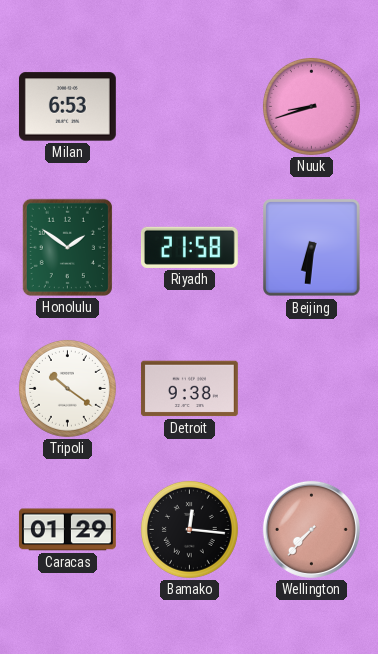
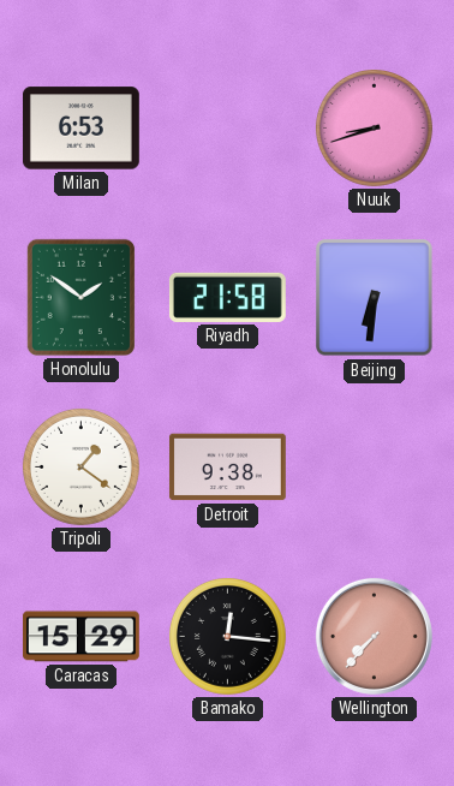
Tripoli: 10:21 -> 1:21
Caracas: 01:29 -> 15:29
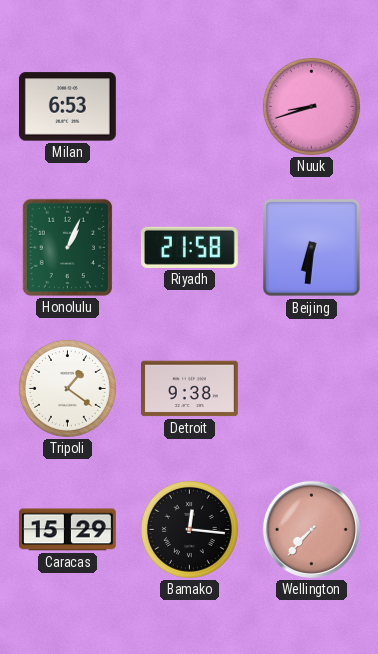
Honolulu: 1:51 -> 1:04
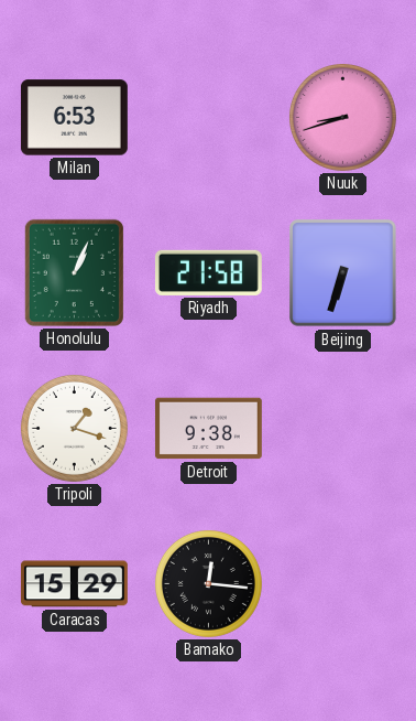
Beijing: 6:31 -> 6:33
Tripoli: 1:21 -> 1:18
Wellington: 7:37 -> none
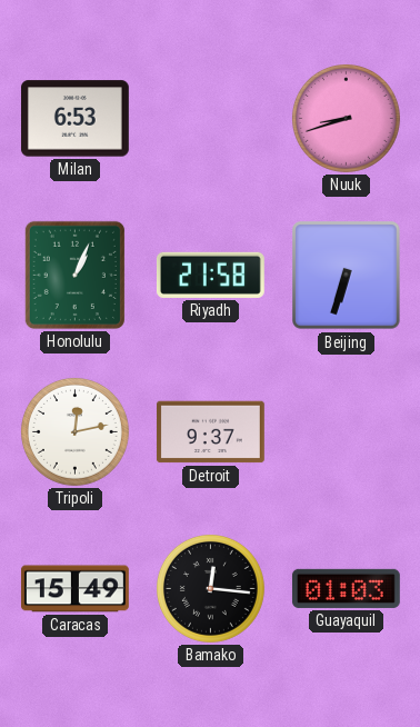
Tripoli: 1:18 -> 12:13
Detroit: 9:38 -> 9:37
Caracas: 15:29 -> 15:49
Guayaquil: none -> 01:03
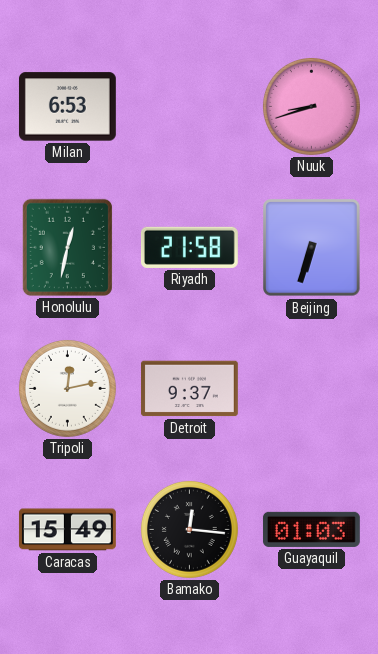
Honolulu: 1:04 -> 12:32
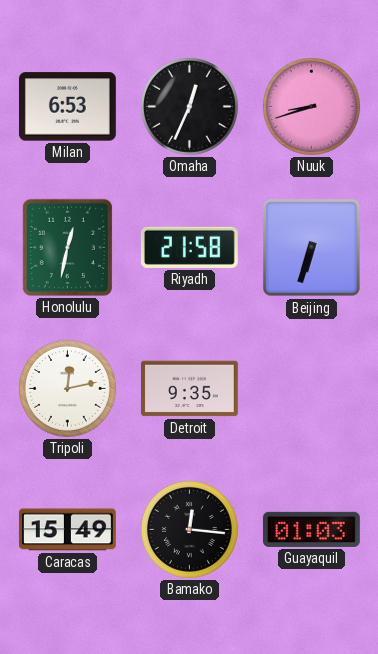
Omaha: none -> 12:34
Detroit: 9:37 -> 9:35
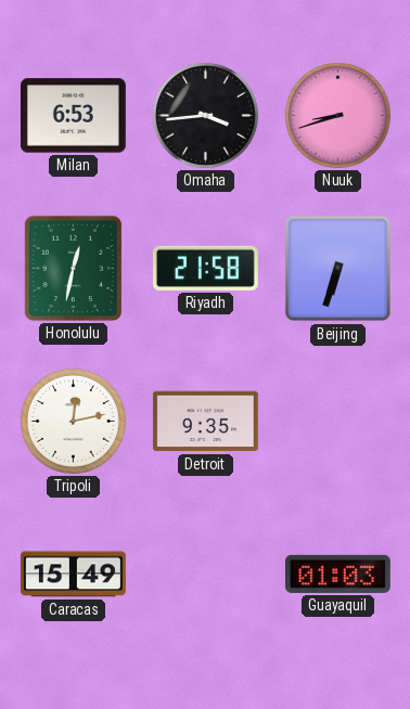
Omaha: 12:34 -> 3:44
Bamako: 12:16 -> none
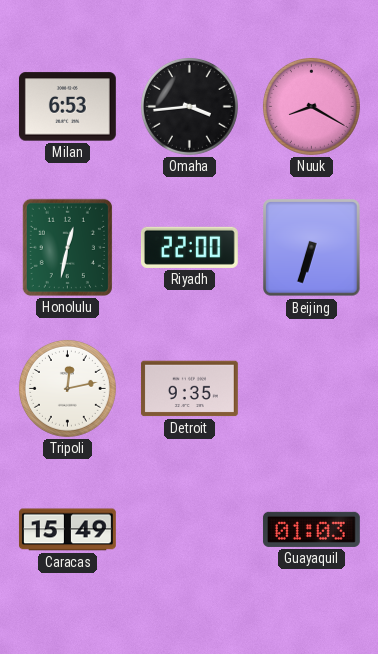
Nuuk: 8:42 -> 8:20
Riyadh: 21:58 -> 22:00
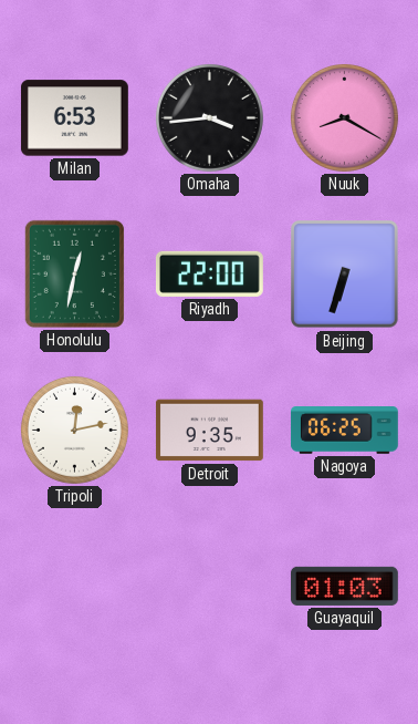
Nagoya: none -> 06:25
Caracas: 15:49 -> none
